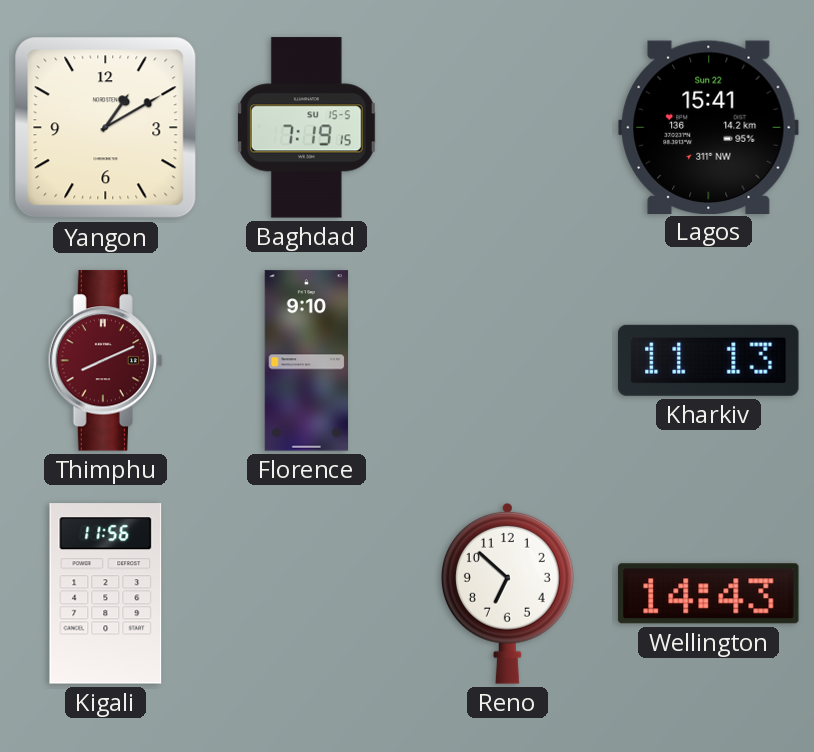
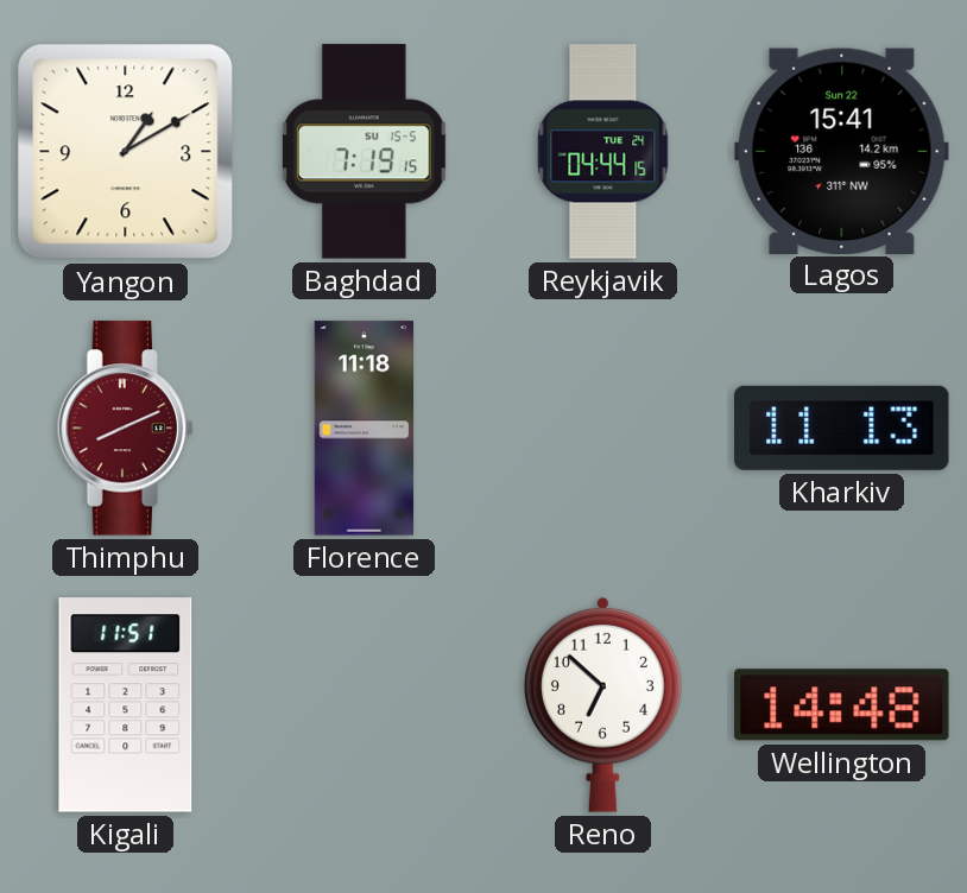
Reykjavik: none -> 04:44
Florence: 9:10 -> 11:18
Kigali: 11:56 -> 11:51
Wellington: 14:43 -> 14:48
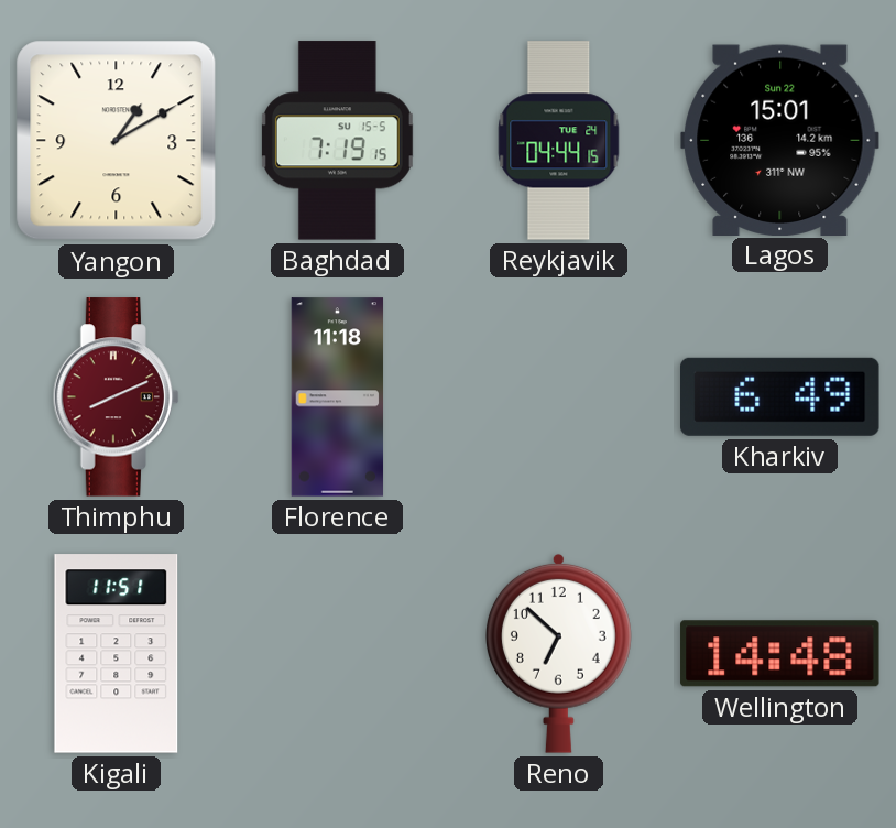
Lagos: 15:41 -> 15:01
Kharkiv: 11:13 -> 6:49
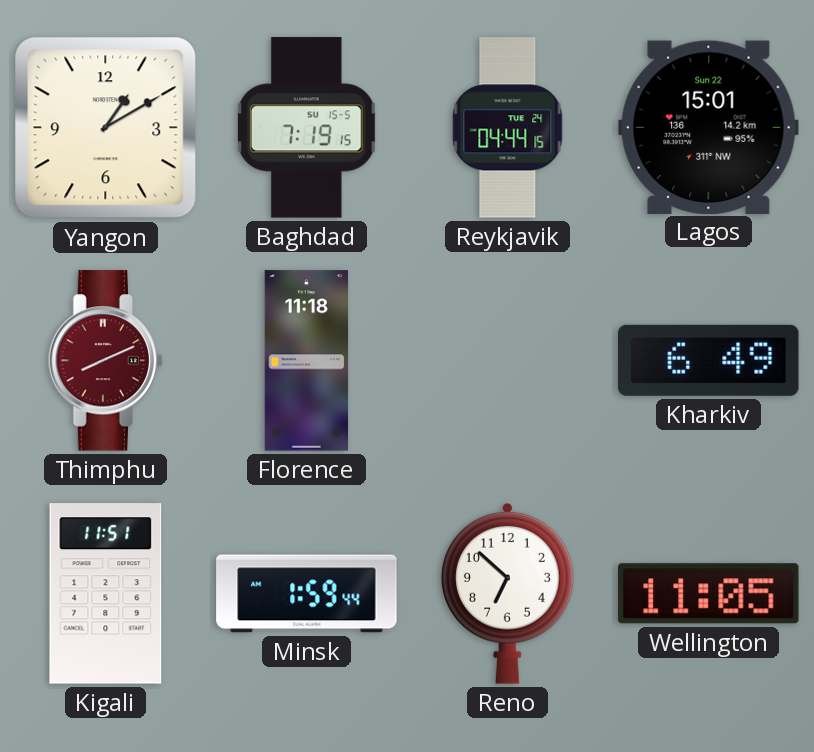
Minsk: none -> 1:59
Wellington: 14:48 -> 11:05
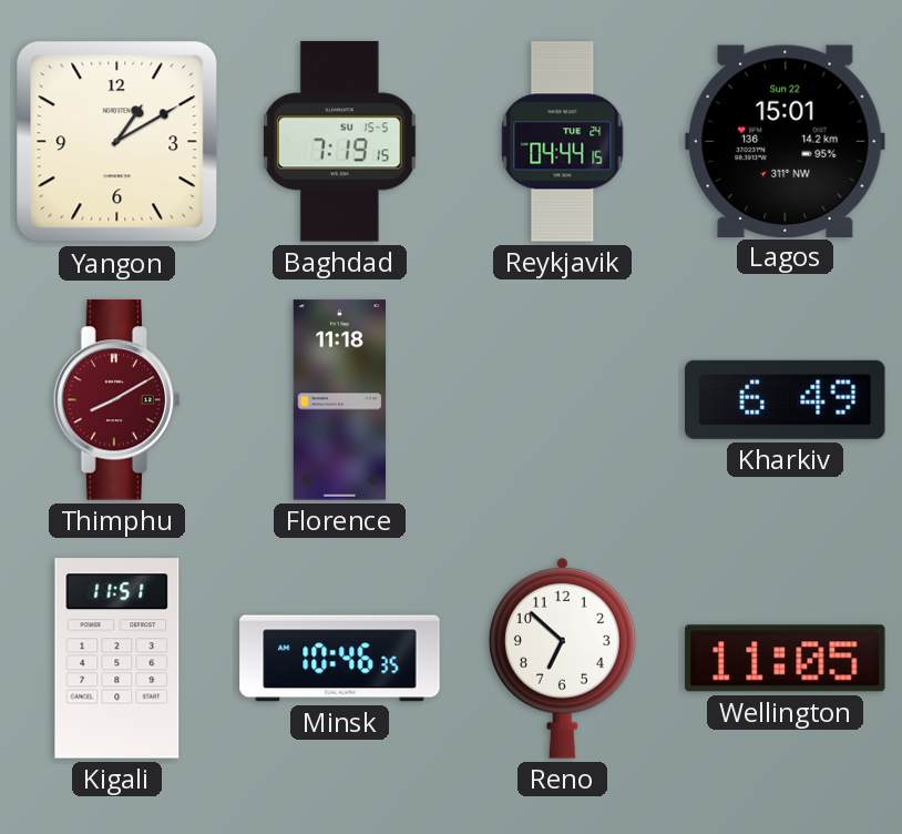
Thimphu: 8:11 -> 8:10
Minsk: 1:59 -> 10:46
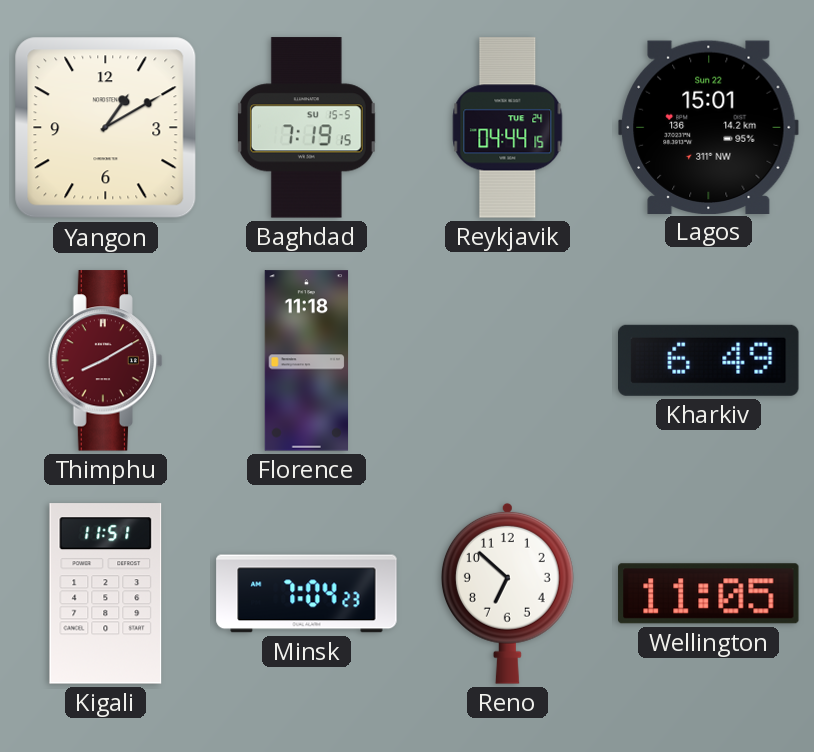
Minsk: 10:46 -> 7:04
